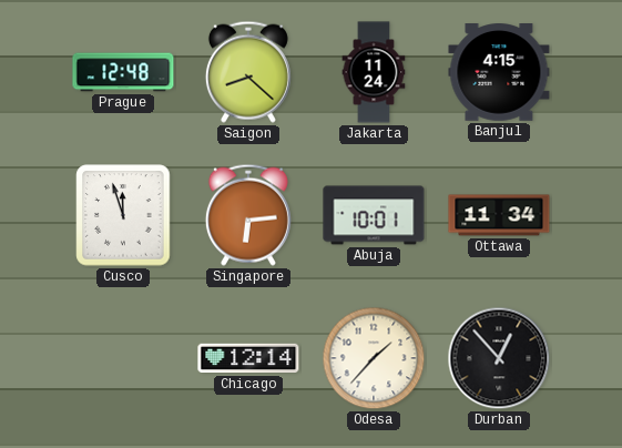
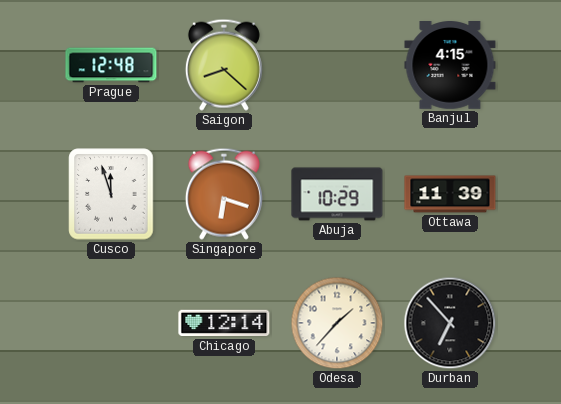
Jakarta: 11:24 -> none
Singapore: 6:14 -> 6:18
Abuja: 10:01 -> 10:29
Ottawa: 11:34 -> 11:39
Durban: 12:53 -> 6:53
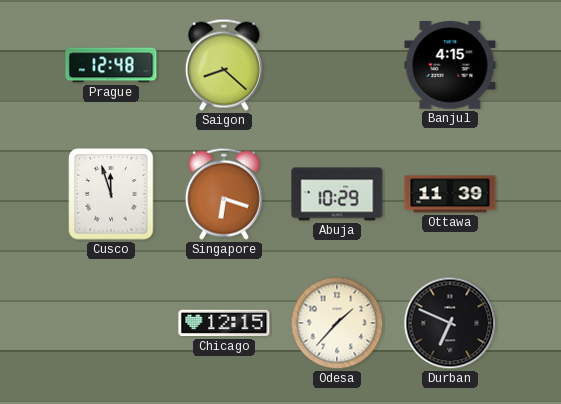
Chicago: 12:14 -> 12:15
Durban: 6:53 -> 6:49
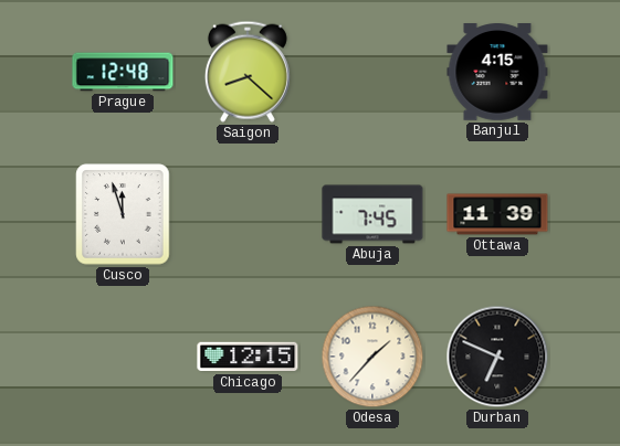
Singapore: 6:18 -> none
Abuja: 10:29 -> 7:45
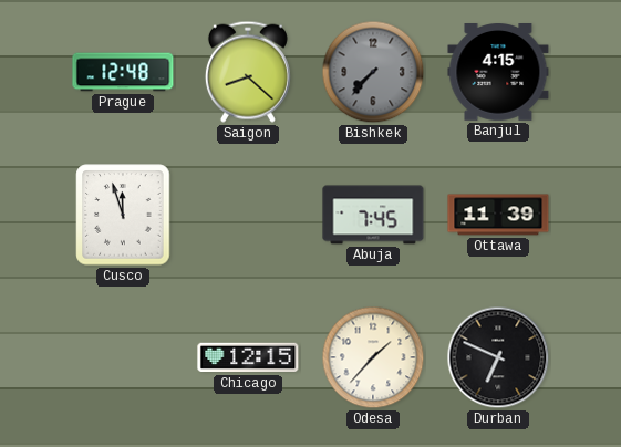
Bishkek: none -> 7:37
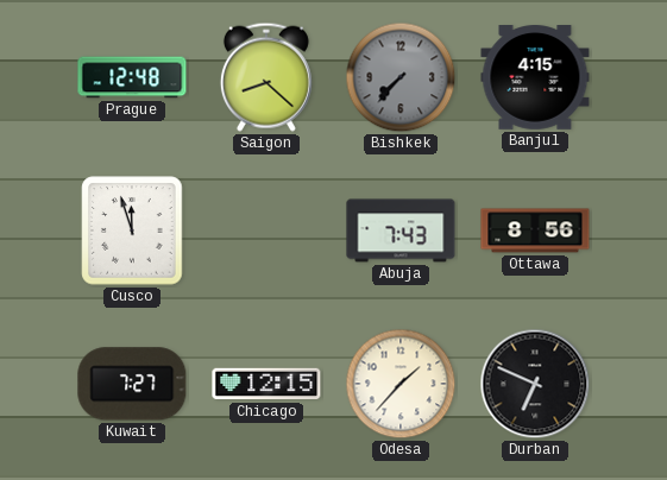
Abuja: 7:45 -> 7:43
Ottawa: 11:39 -> 8:56
Kuwait: none -> 7:27
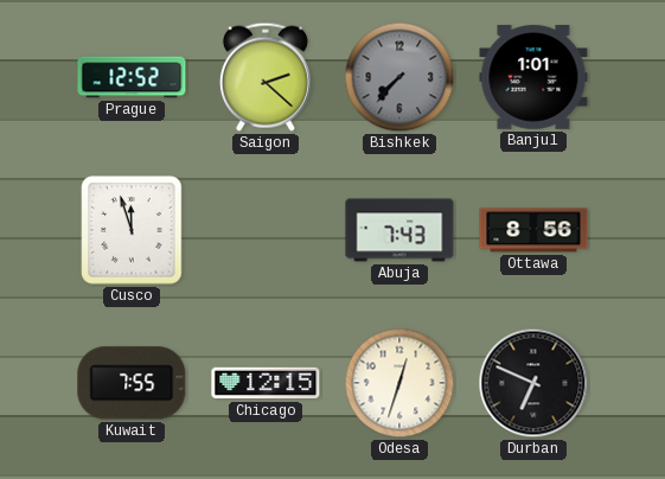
Prague: 12:48 -> 12:52
Saigon: 8:22 -> 2:22
Banjul: 4:15 -> 1:01
Kuwait: 7:27 -> 7:55
Odesa: 1:37 -> 12:33
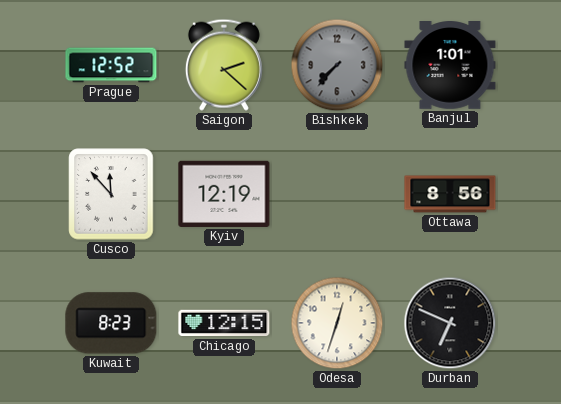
Cusco: 11:57 -> 11:53
Kyiv: none -> 12:19
Abuja: 7:43 -> none
Kuwait: 7:55 -> 8:23
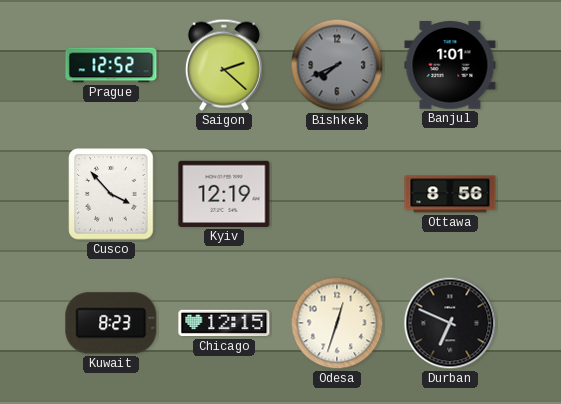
Bishkek: 7:37 -> 7:41
Cusco: 11:53 -> 3:53
